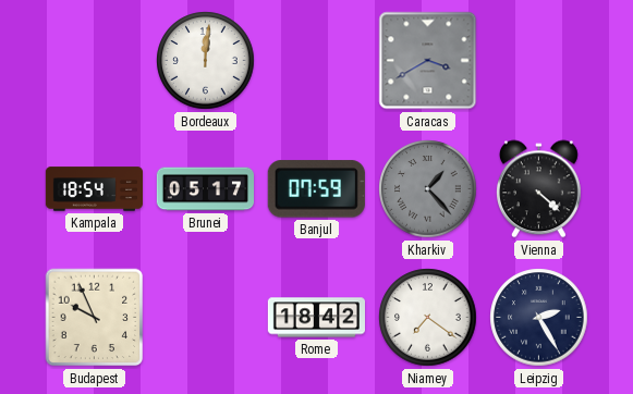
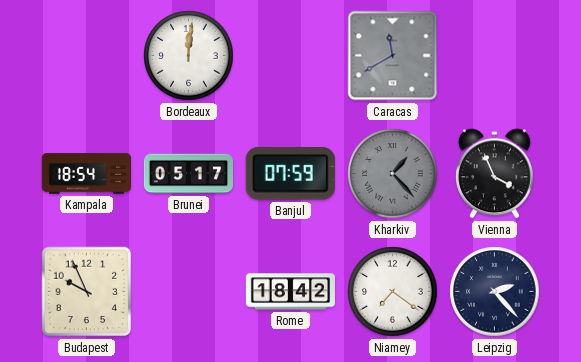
Caracas: 3:40 -> 11:40
Vienna: 4:22 -> 3:56
Leipzig: 2:25 -> 2:23
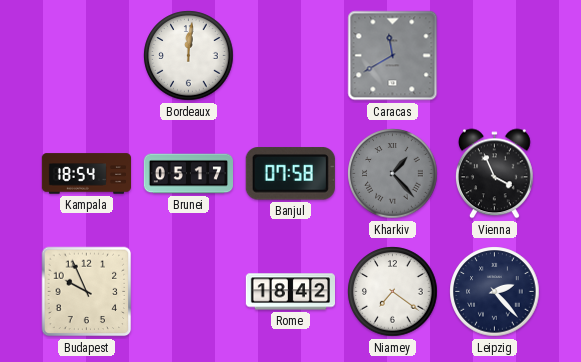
Banjul: 07:59 -> 07:58
